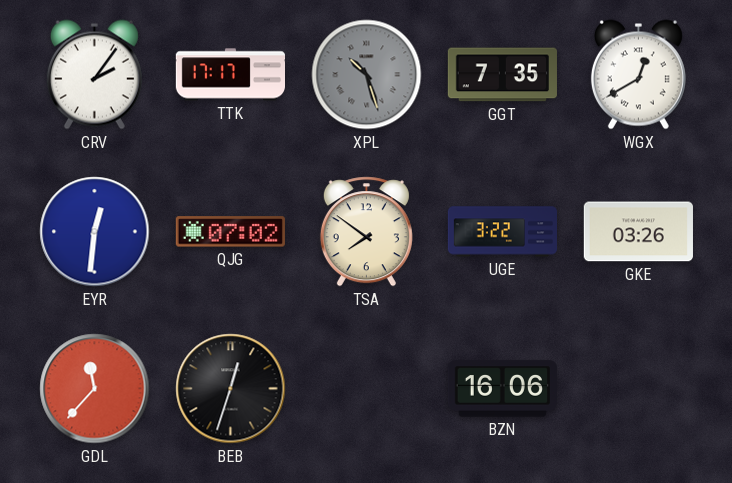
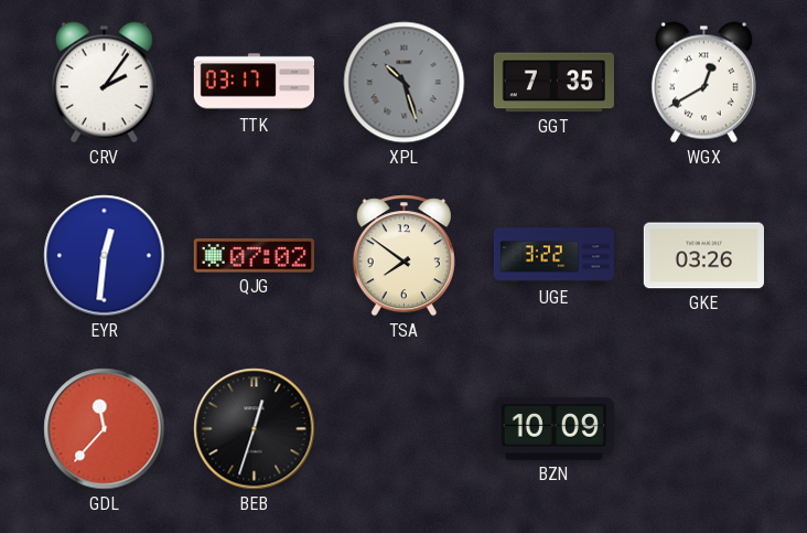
TTK: 17:17 -> 03:17
BZN: 16:06 -> 10:09
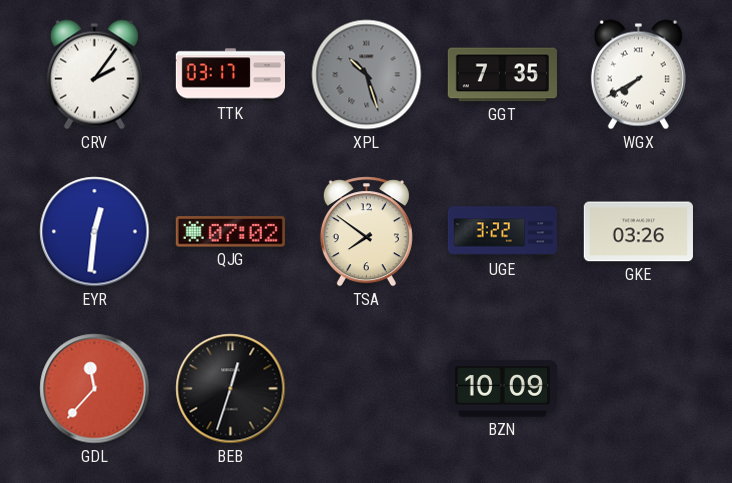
WGX: 12:40 -> 7:40
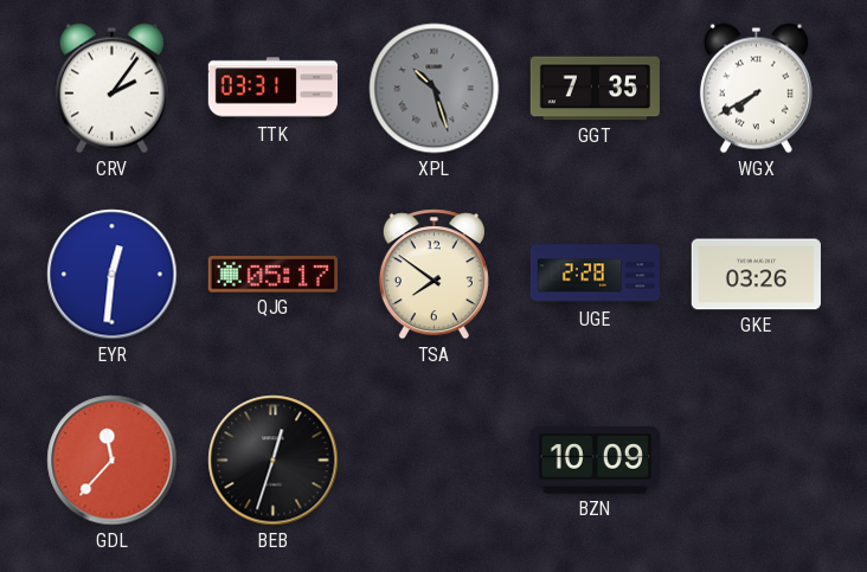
TTK: 03:17 -> 03:31
QJG: 07:02 -> 05:17
UGE: 3:22 -> 2:28
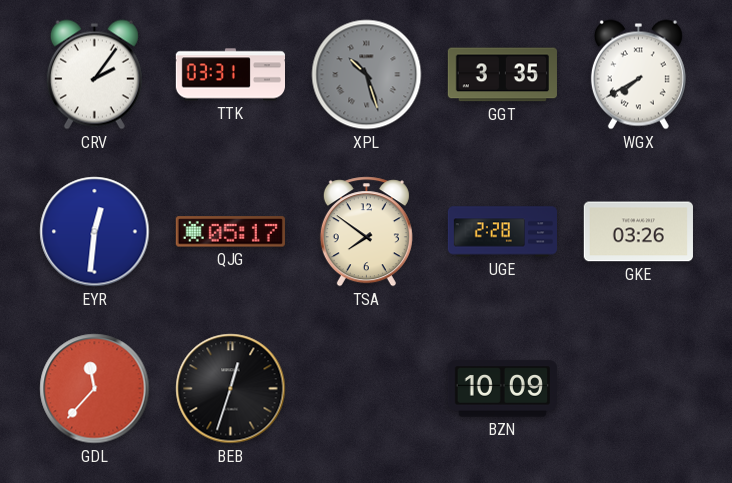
GGT: 7:35 -> 3:35
